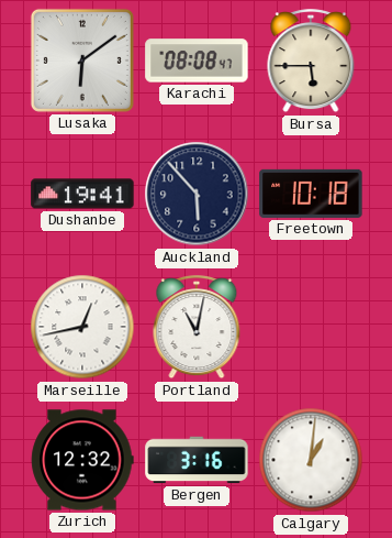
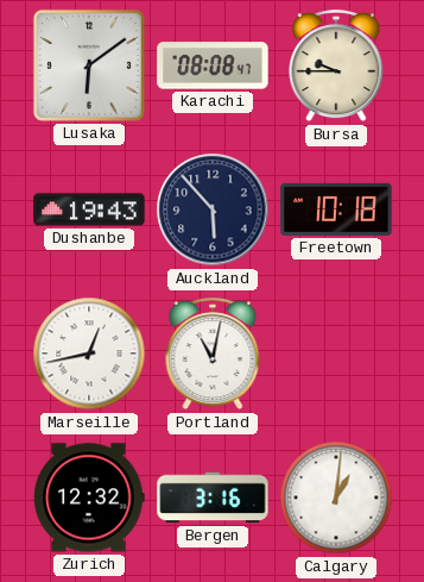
Bursa: 5:45 -> 9:45
Dushanbe: 19:41 -> 19:43
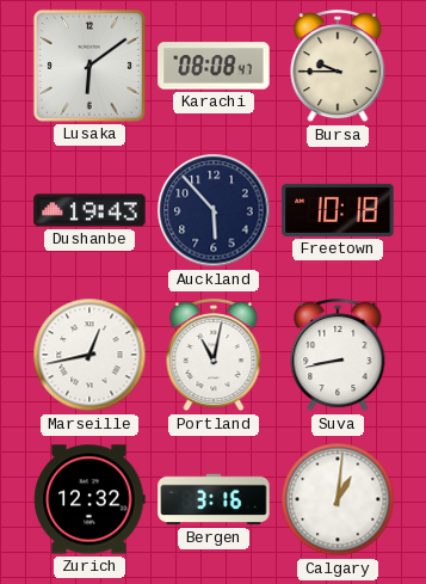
Suva: none -> 8:43
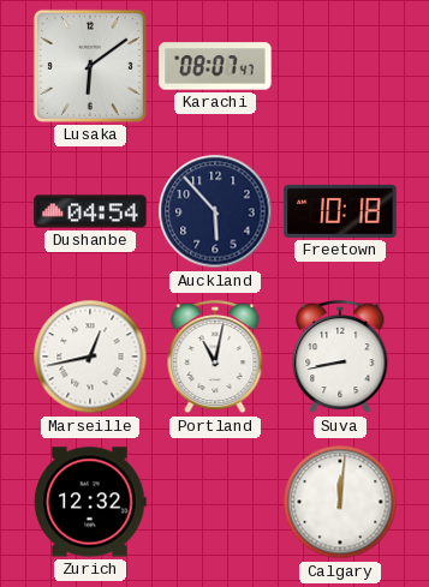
Karachi: 08:08 -> 08:07
Bursa: 9:45 -> none
Dushanbe: 19:43 -> 04:54
Bergen: 3:16 -> none
Calgary: 1:01 -> 12:01
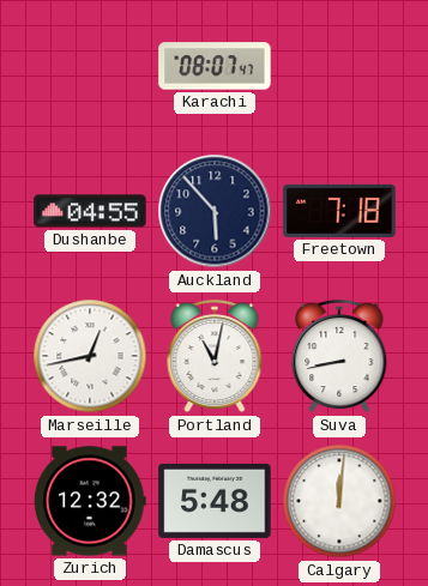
Lusaka: 6:09 -> none
Dushanbe: 04:54 -> 04:55
Freetown: 10:18 -> 7:18
Damascus: none -> 5:48
